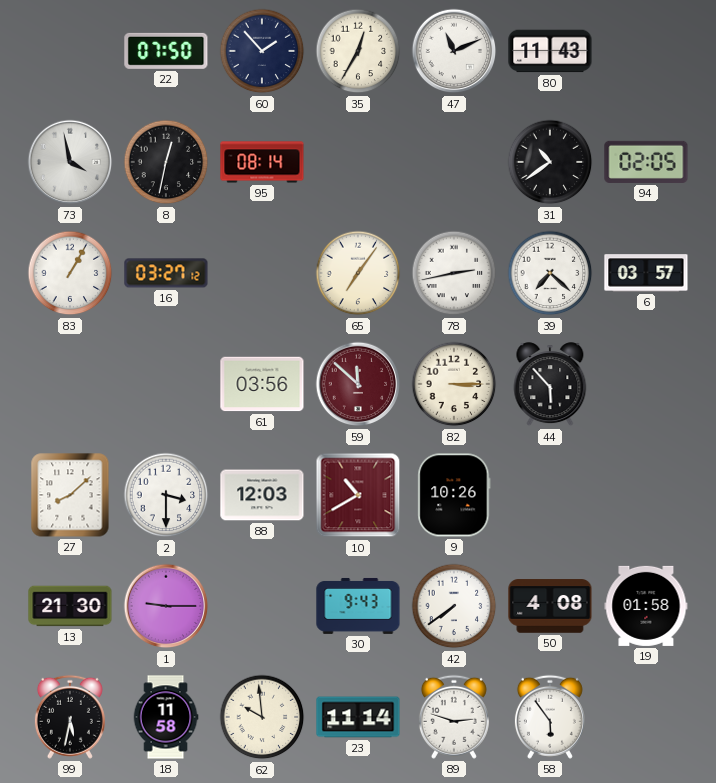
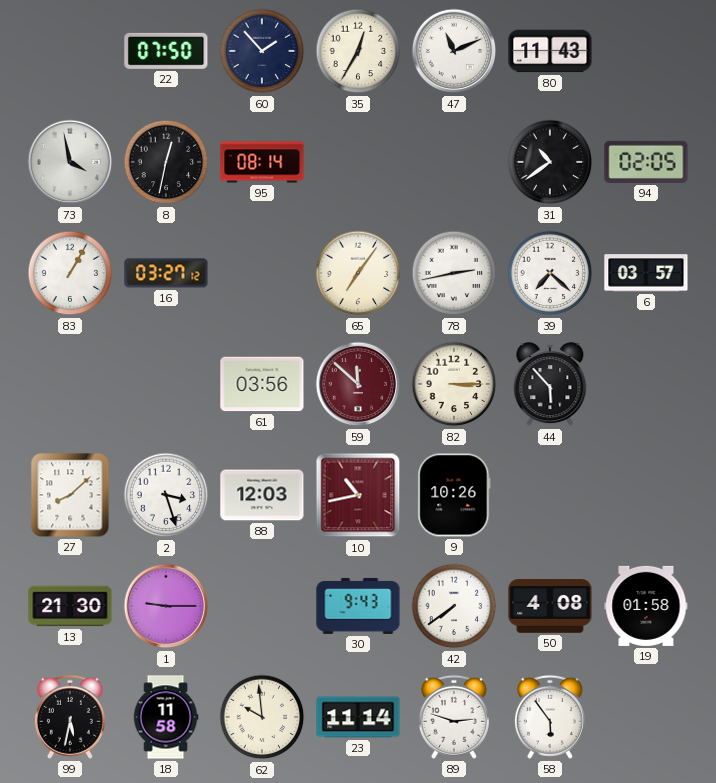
2: 3:30 -> 3:27
10: 10:40 -> 10:43
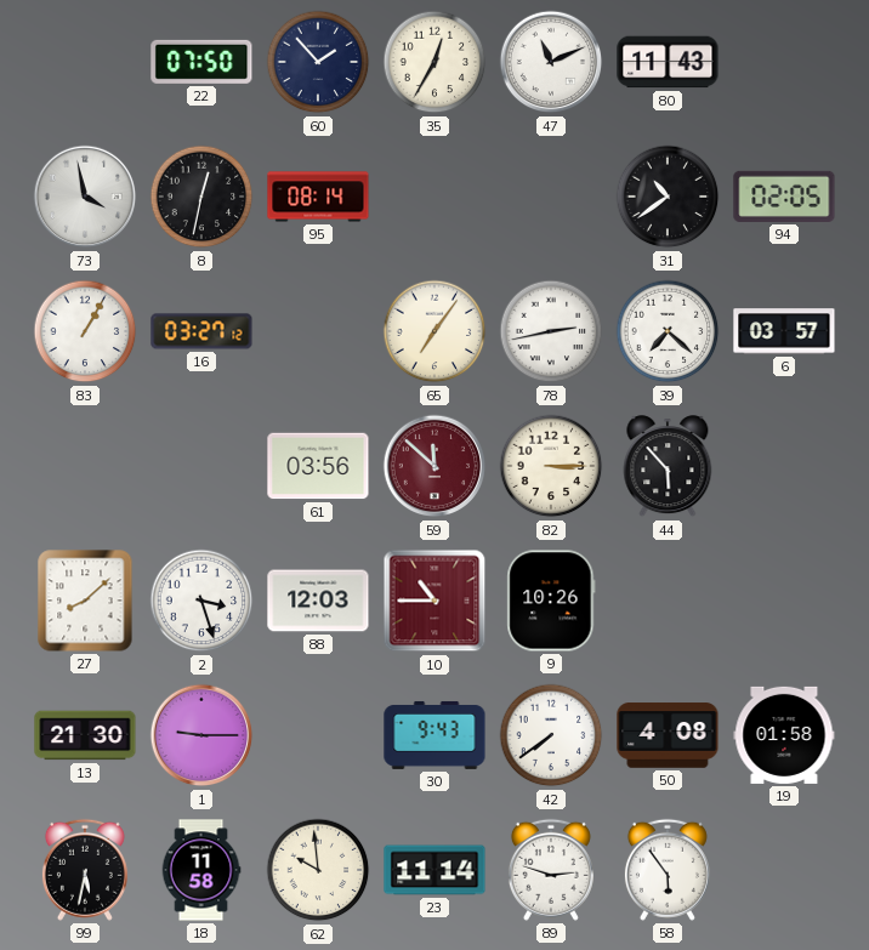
10: 10:43 -> 10:45
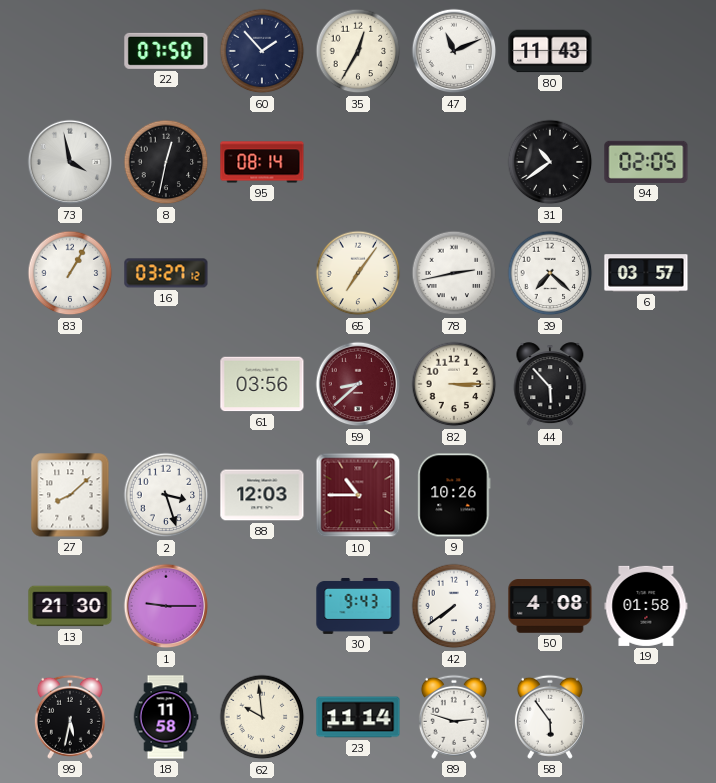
59: 11:52 -> 8:38
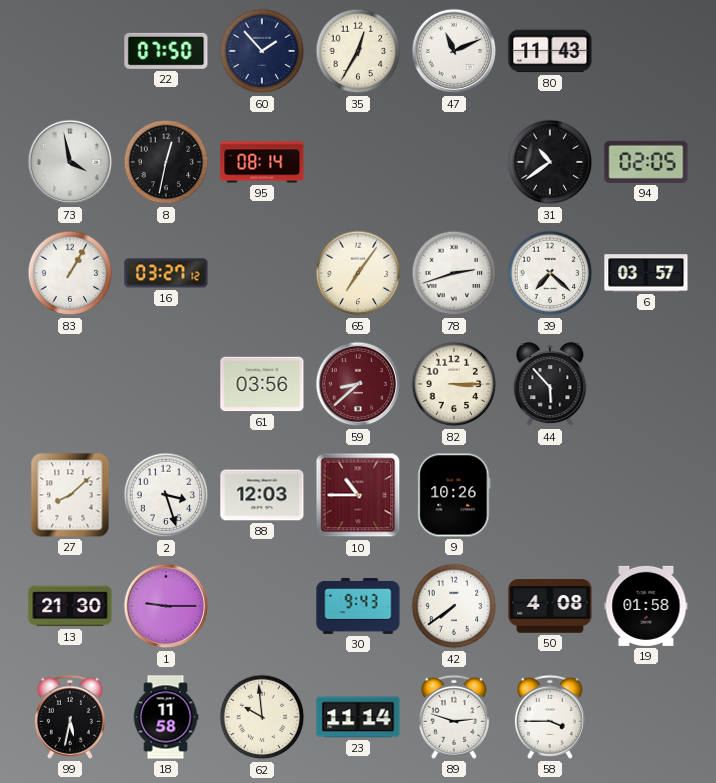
78: 2:43 -> 2:42
58: 5:54 -> 3:45
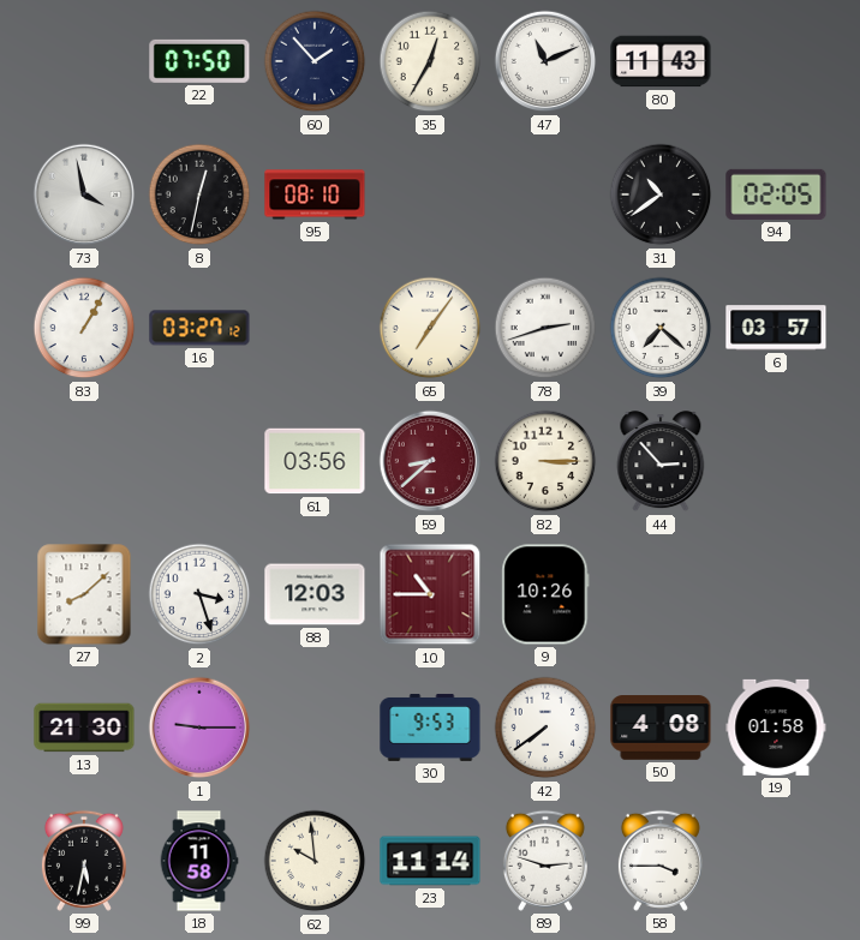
95: 08:14 -> 08:10
44: 5:53 -> 2:53
30: 9:43 -> 9:53
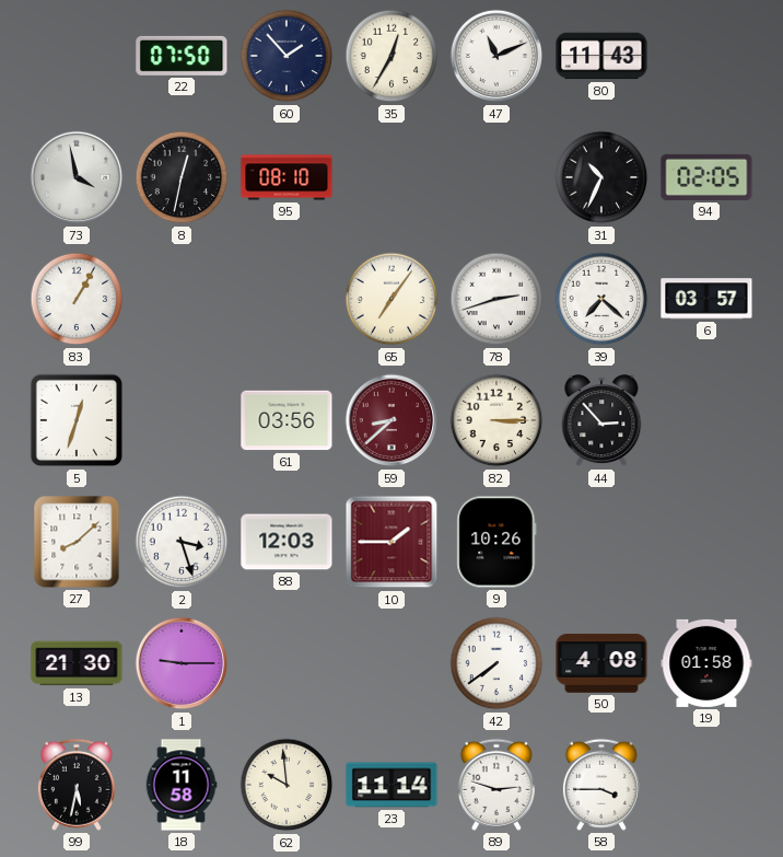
31: 10:39 -> 10:34
16: 03:27 -> none
5: none -> 12:33
10: 10:45 -> 1:45
30: 9:53 -> none
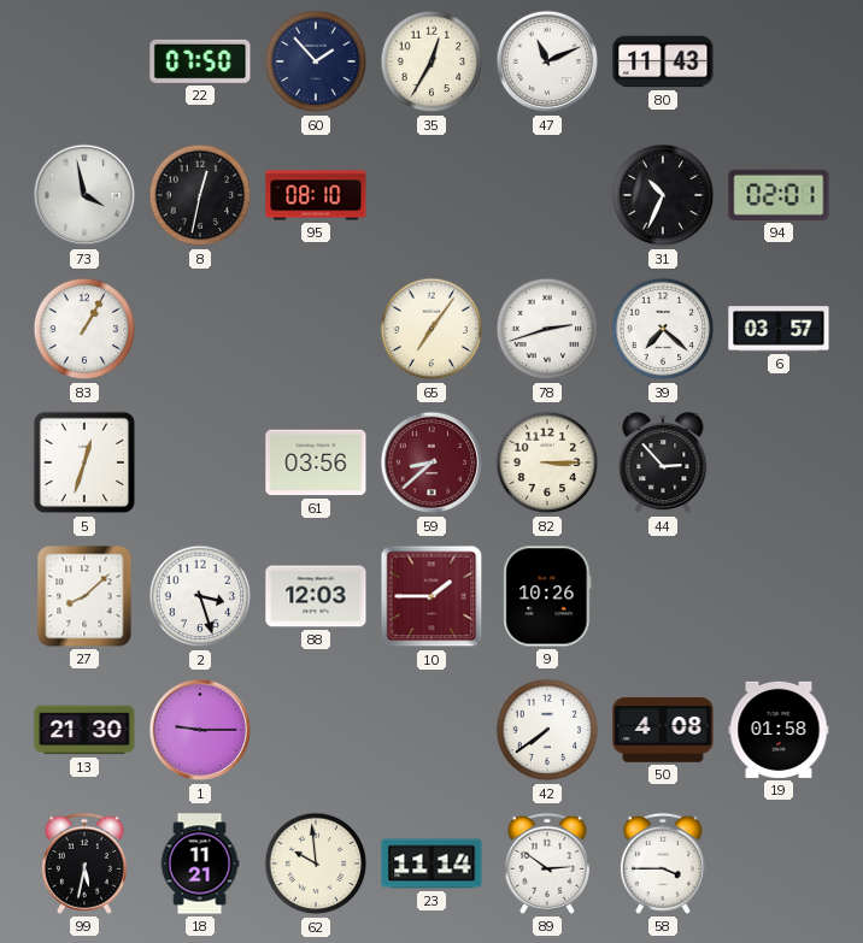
94: 02:05 -> 02:01
18: 11:58 -> 11:21
89: 2:48 -> 2:51
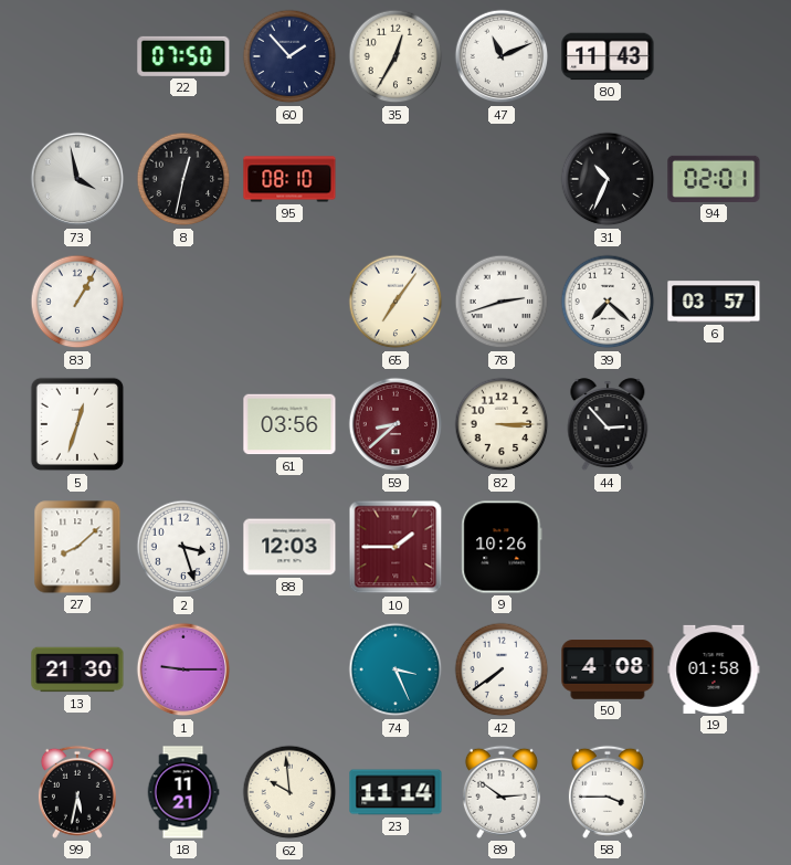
74: none -> 3:26
